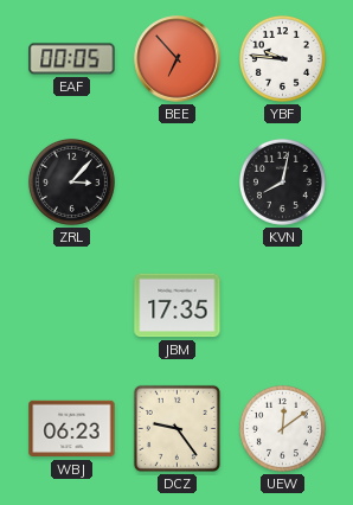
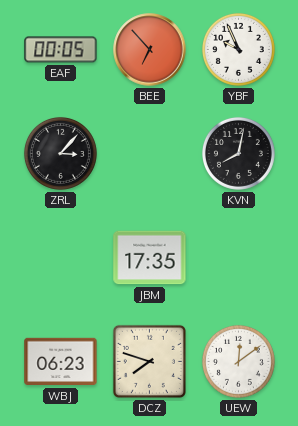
YBF: 9:46 -> 9:56
DCZ: 9:24 -> 7:48
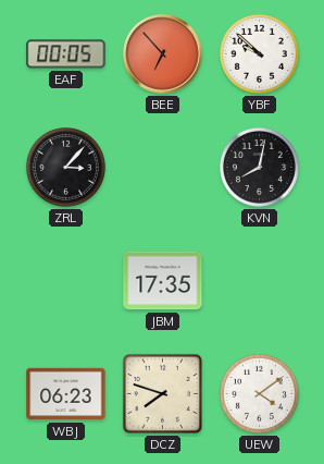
YBF: 9:56 -> 9:52
UEW: 12:09 -> 4:09
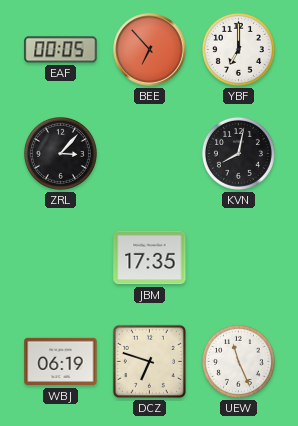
YBF: 9:52 -> 7:00
WBJ: 06:23 -> 06:19
DCZ: 7:48 -> 6:48
UEW: 4:09 -> 11:26
